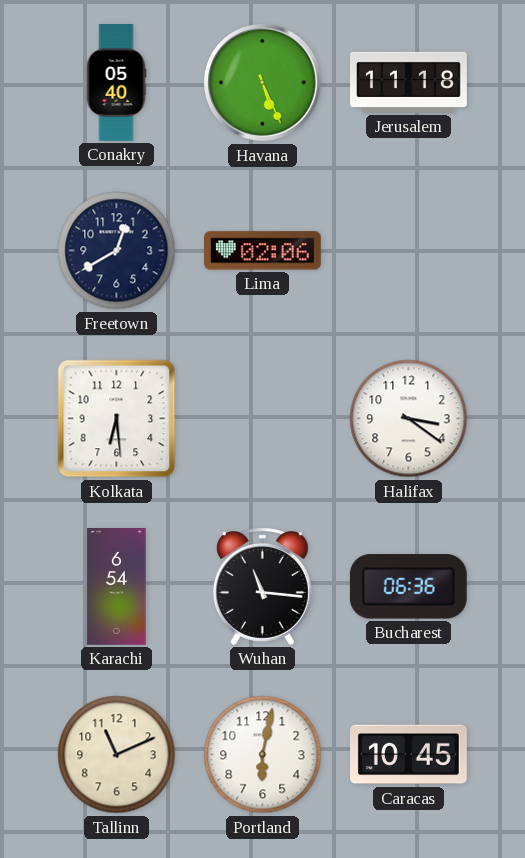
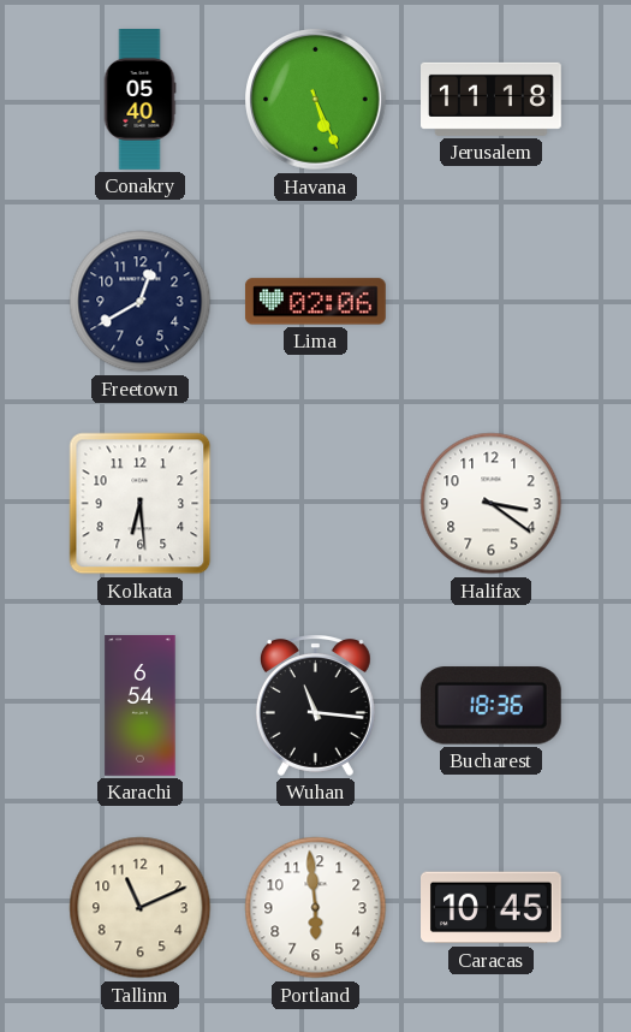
Bucharest: 06:36 -> 18:36
Portland: 6:02 -> 5:59
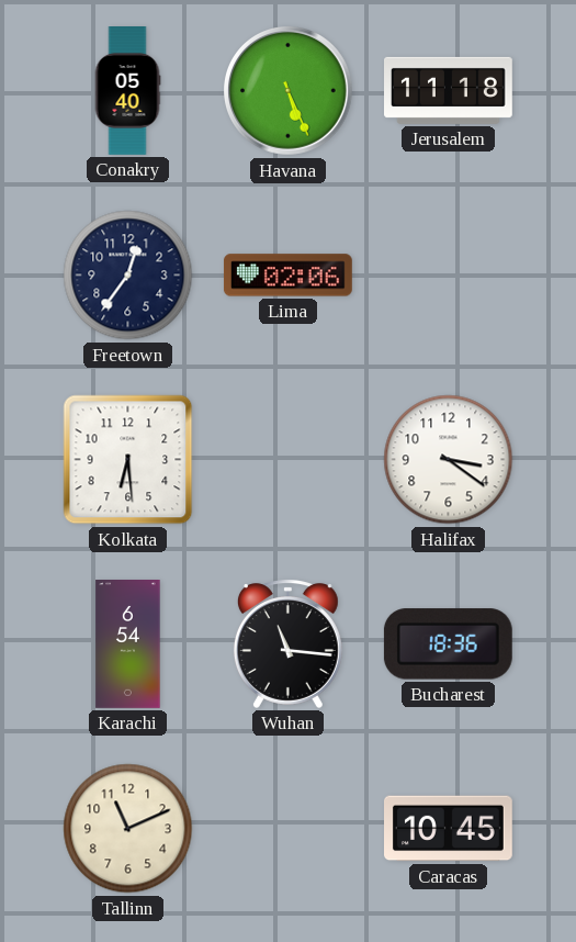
Freetown: 12:40 -> 12:36
Portland: 5:59 -> none
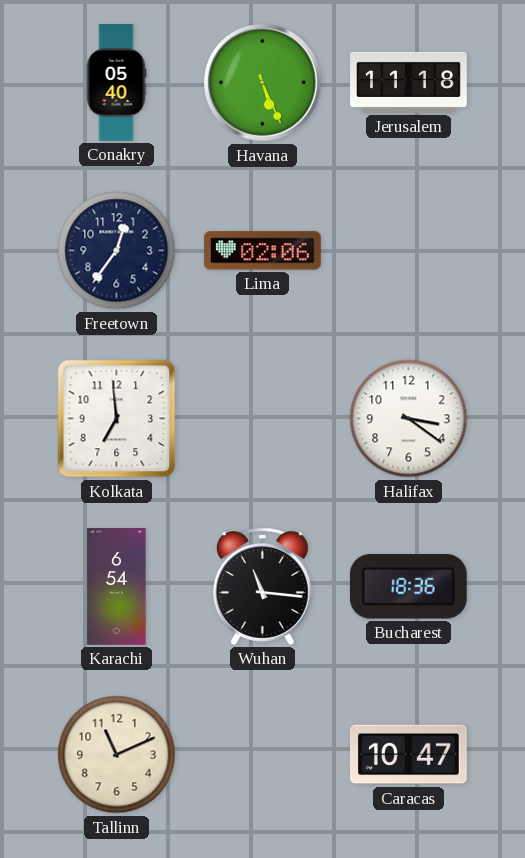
Kolkata: 6:29 -> 6:59
Caracas: 10:45 -> 10:47
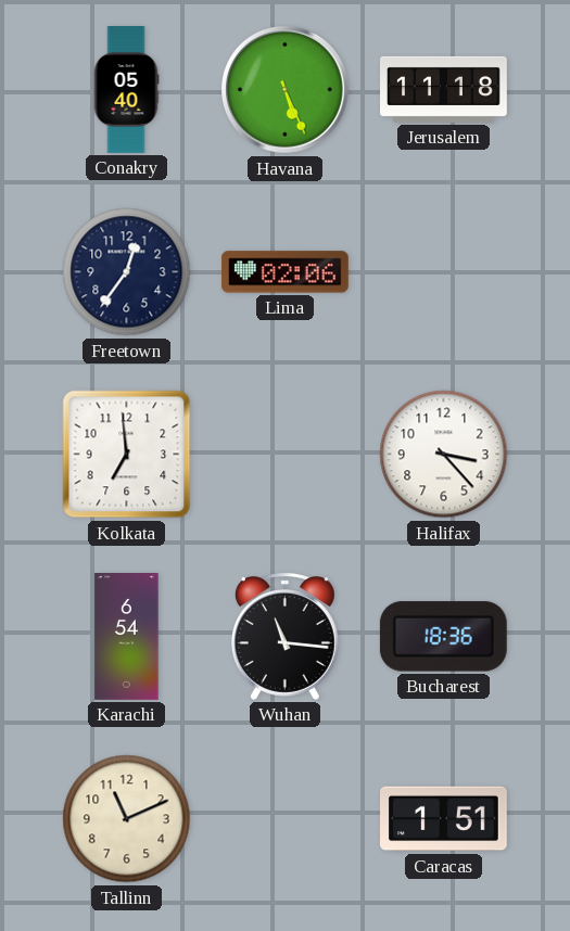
Halifax: 3:21 -> 3:23
Caracas: 10:47 -> 1:51
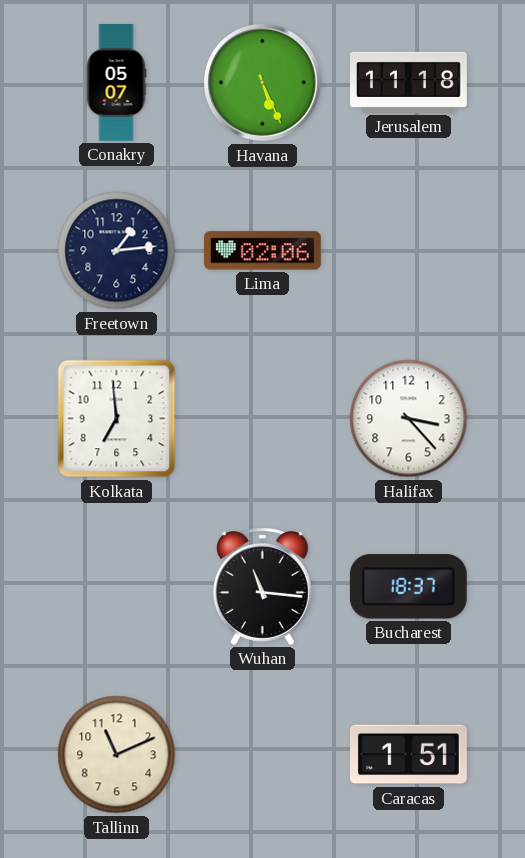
Conakry: 05:40 -> 05:07
Freetown: 12:36 -> 1:14
Karachi: 6:54 -> none
Bucharest: 18:36 -> 18:37
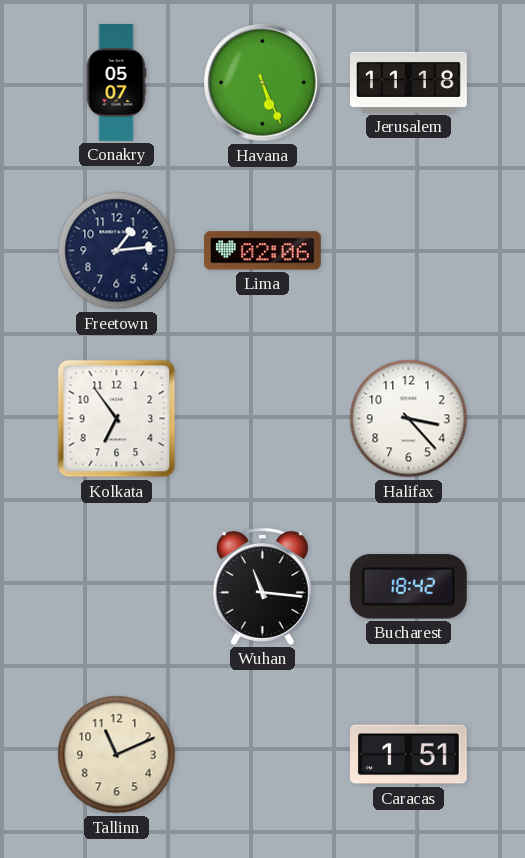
Kolkata: 6:59 -> 6:54
Bucharest: 18:37 -> 18:42
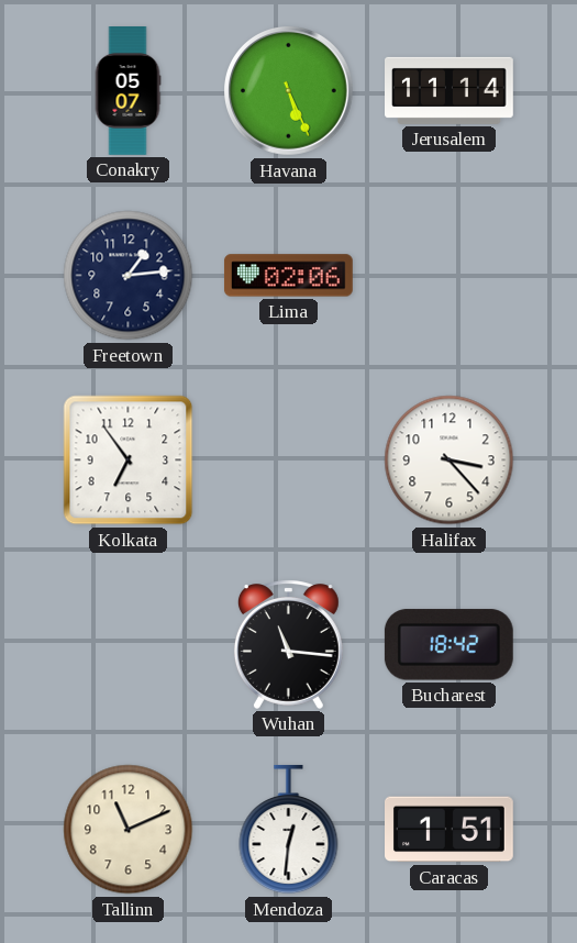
Jerusalem: 11:18 -> 11:14
Mendoza: none -> 12:31
